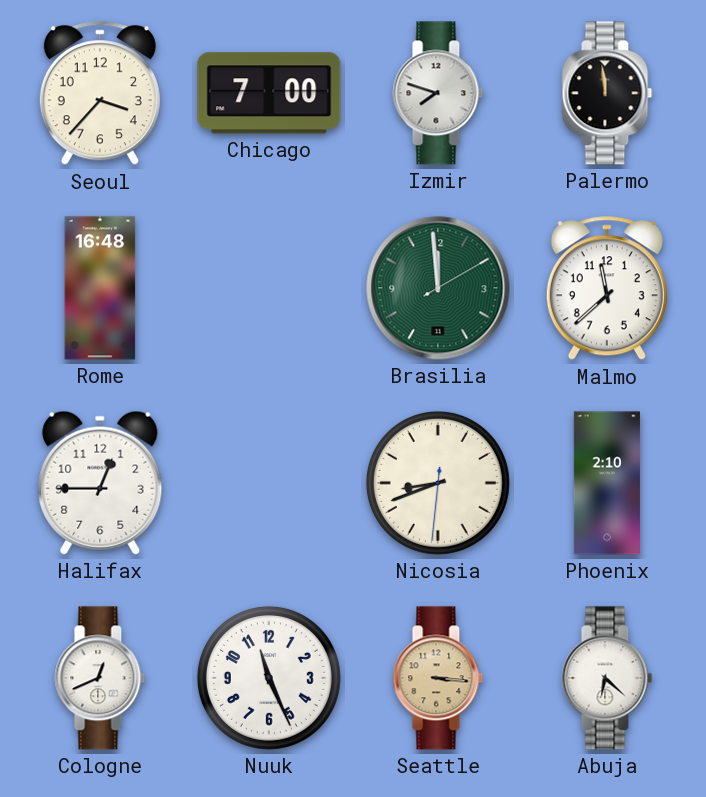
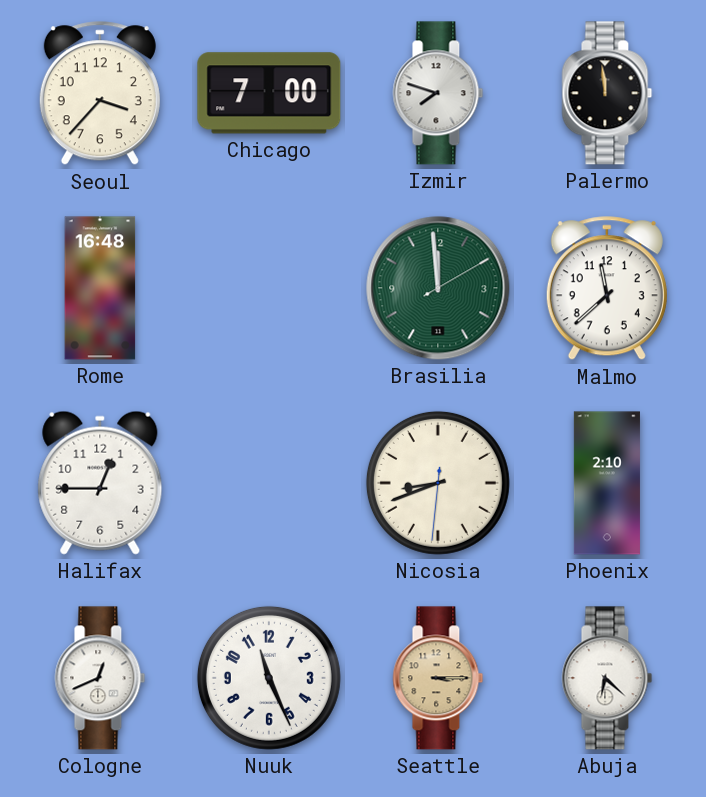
Seattle: 3:16 -> 3:15
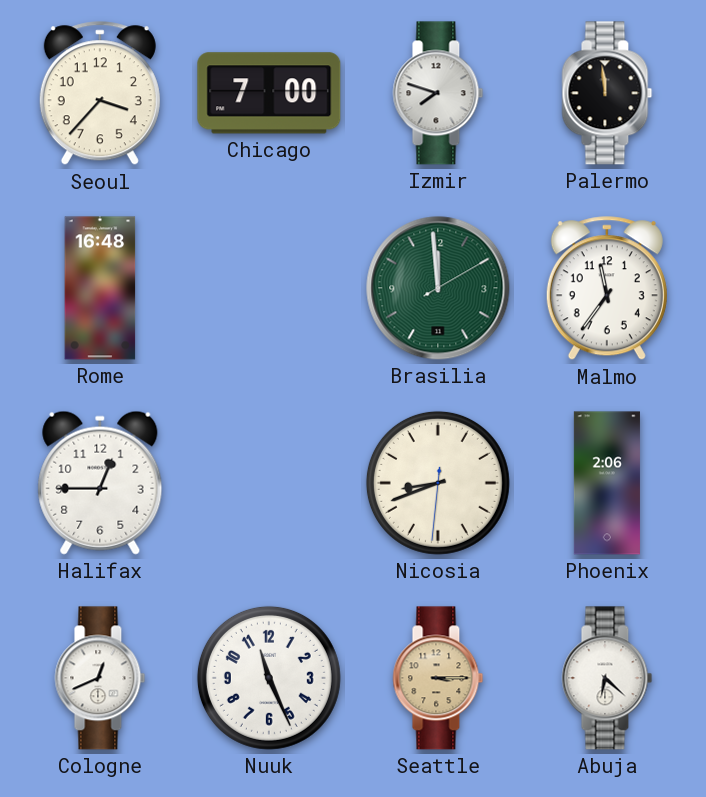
Malmo: 11:38 -> 11:36
Phoenix: 2:10 -> 2:06
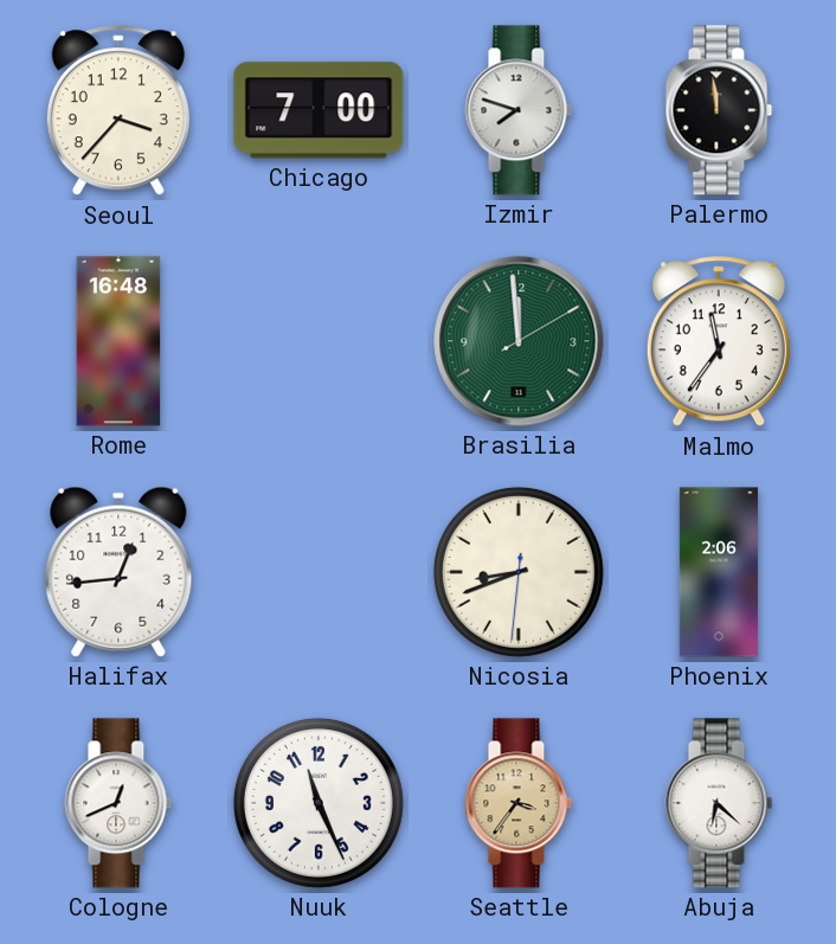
Halifax: 12:45 -> 12:44
Seattle: 3:15 -> 3:36
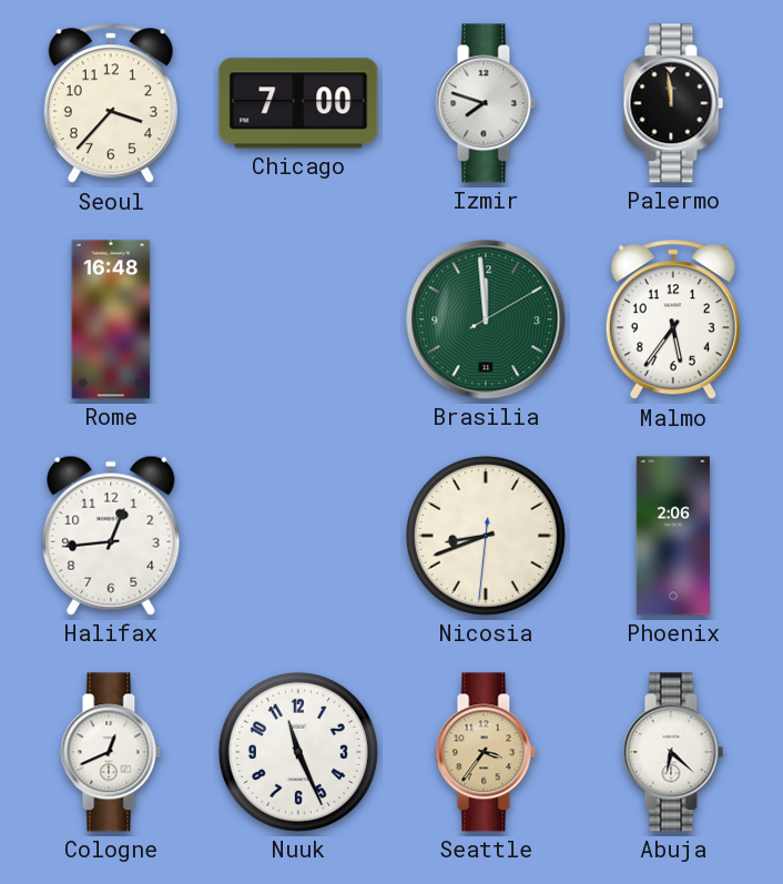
Malmo: 11:36 -> 5:36
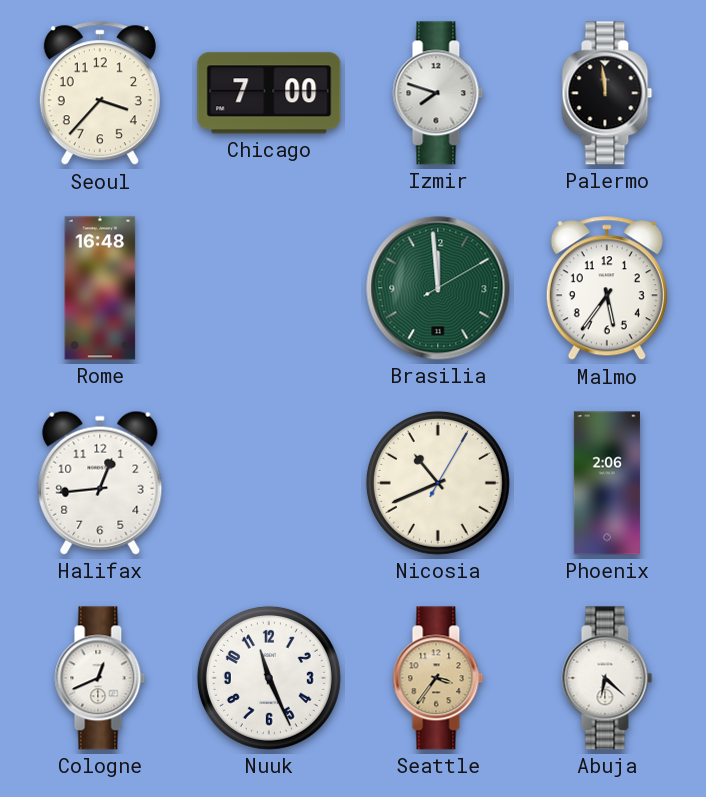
Nicosia: 8:41 -> 10:41
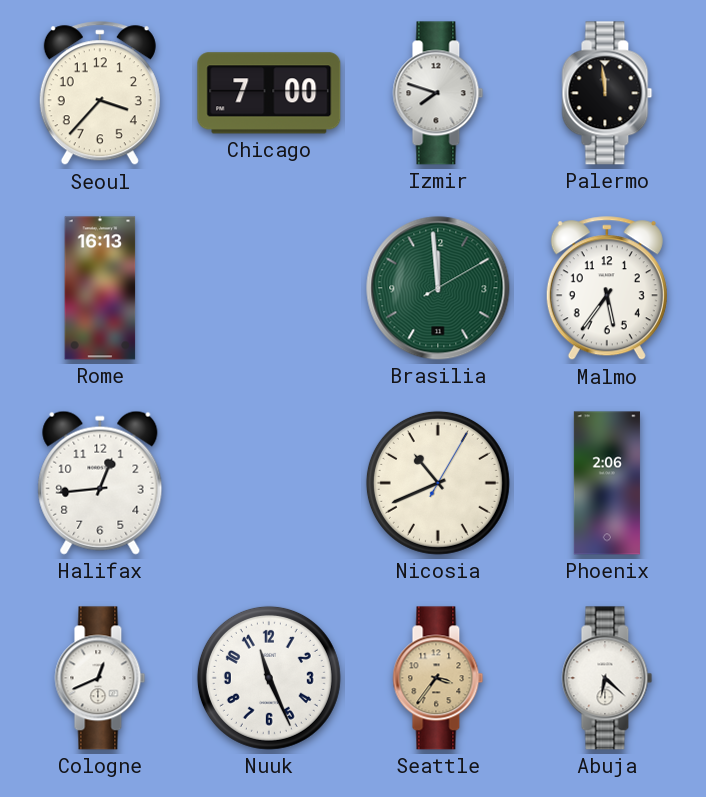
Rome: 16:48 -> 16:13
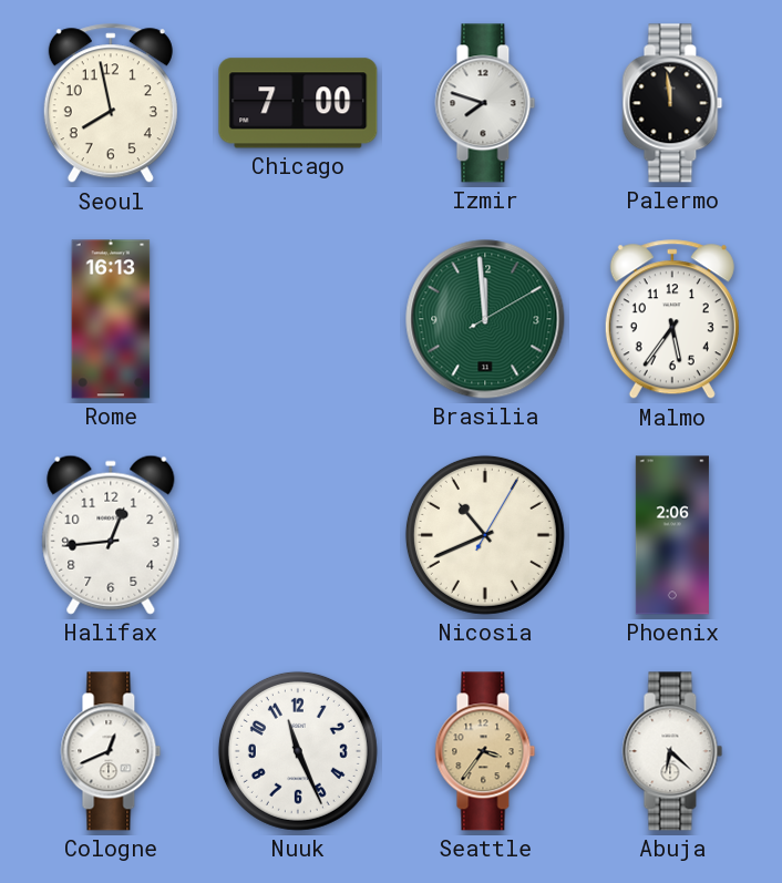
Seoul: 3:37 -> 7:58
